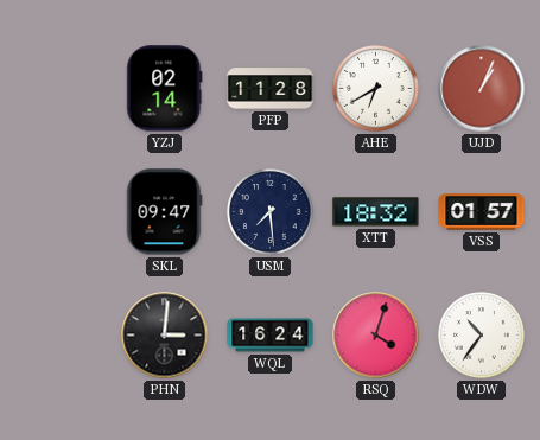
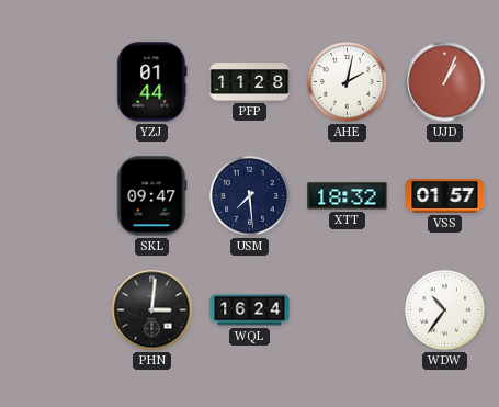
YZJ: 02:14 -> 01:44
AHE: 6:40 -> 2:02
RSQ: 4:03 -> none
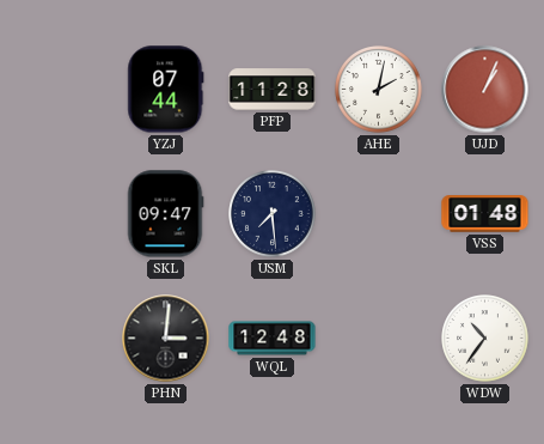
YZJ: 01:44 -> 07:44
XTT: 18:32 -> none
VSS: 01:57 -> 01:48
WQL: 16:24 -> 12:48
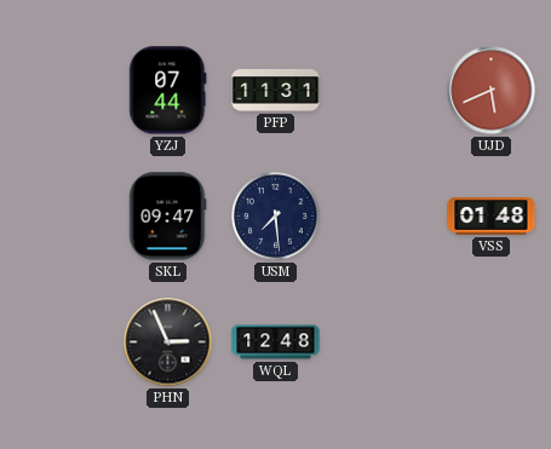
PFP: 11:28 -> 11:31
AHE: 2:02 -> none
UJD: 1:04 -> 5:41
PHN: 3:01 -> 2:56
WDW: 10:36 -> none
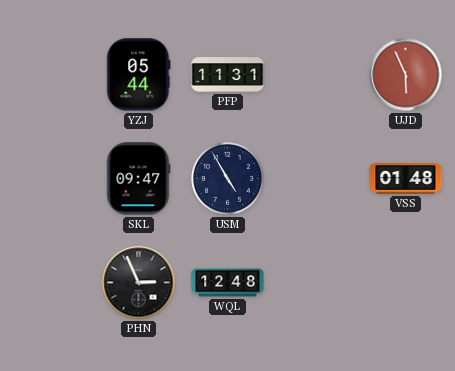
YZJ: 07:44 -> 05:44
UJD: 5:41 -> 5:56
USM: 7:29 -> 4:55
